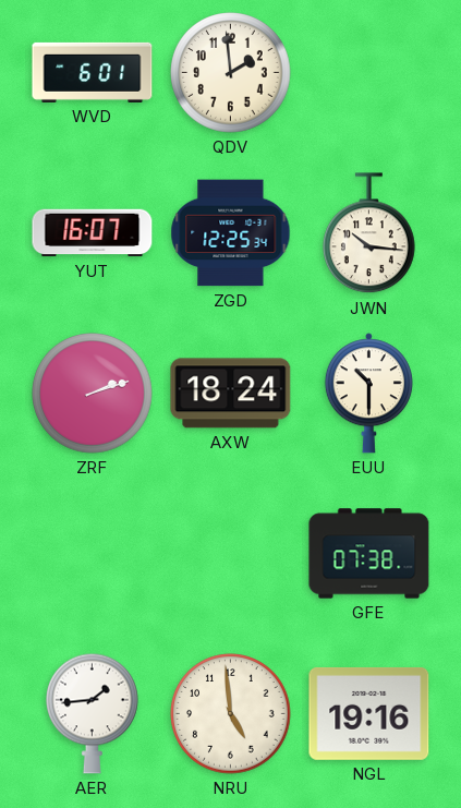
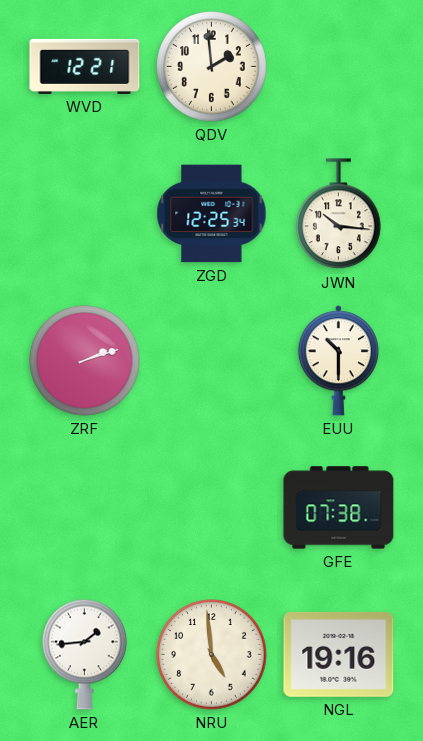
WVD: 6:01 -> 12:21
YUT: 16:07 -> none
AXW: 18:24 -> none
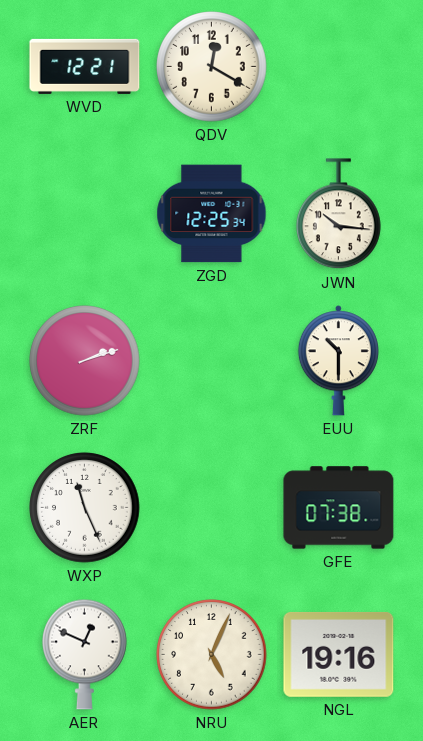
QDV: 1:59 -> 12:20
WXP: none -> 11:26
AER: 1:44 -> 12:49
NRU: 4:59 -> 5:04
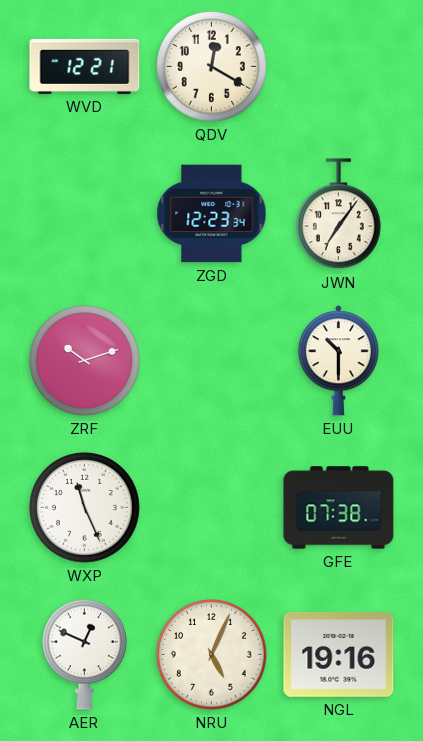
ZGD: 12:25 -> 12:23
JWN: 10:16 -> 7:06
ZRF: 2:12 -> 10:12
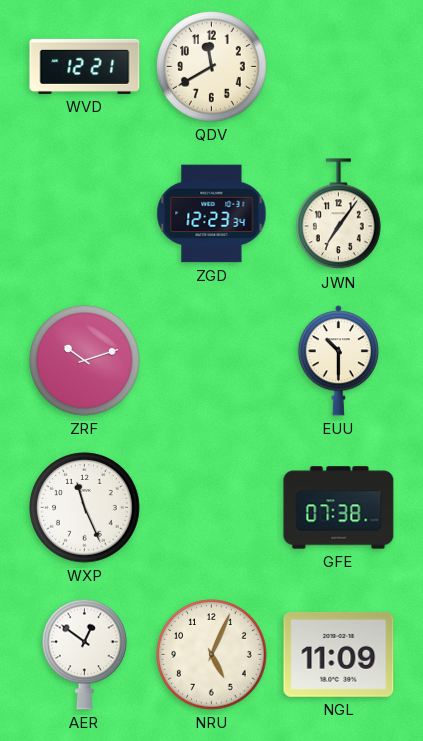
QDV: 12:20 -> 11:40
AER: 12:49 -> 12:51
NGL: 19:16 -> 11:09
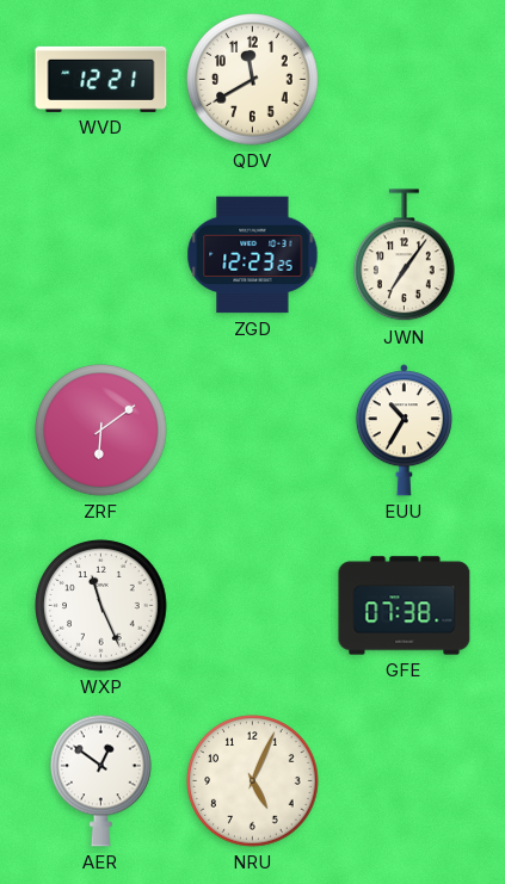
ZGD: 12:23:34 -> 12:23:25
ZRF: 10:12 -> 6:09
EUU: 10:30 -> 10:35
NGL: 11:09 -> none
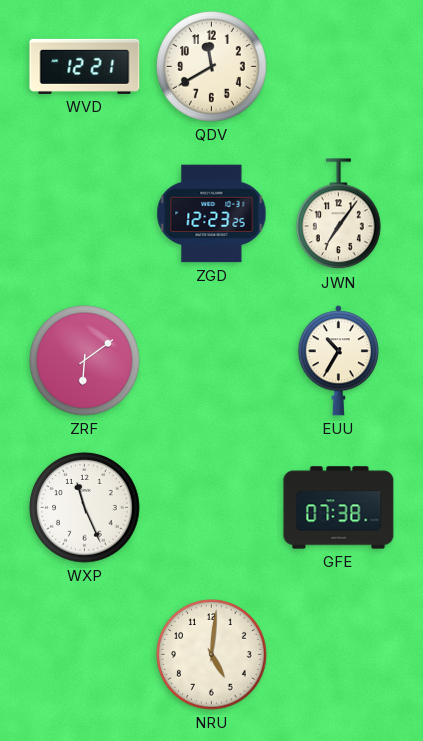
AER: 12:51 -> none
NRU: 5:04 -> 5:01
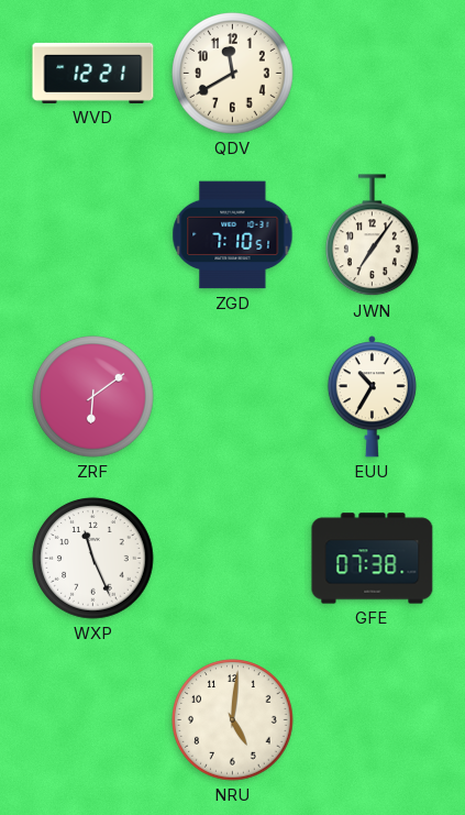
ZGD: 12:23 -> 7:10
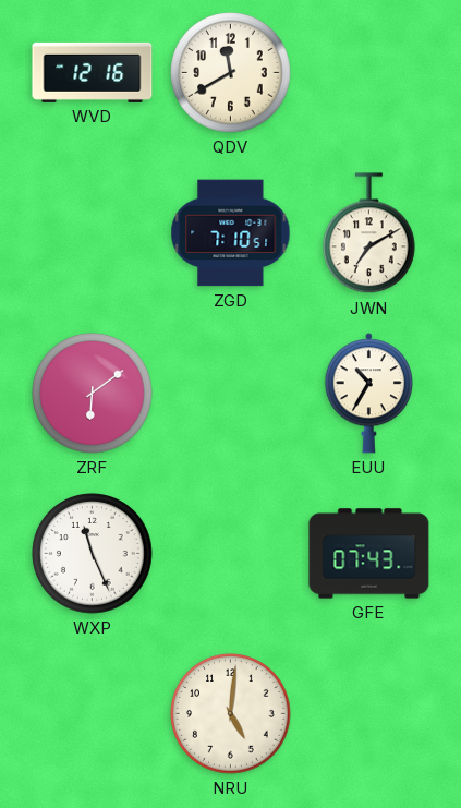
WVD: 12:21 -> 12:16
JWN: 7:06 -> 7:10
GFE: 07:38 -> 07:43
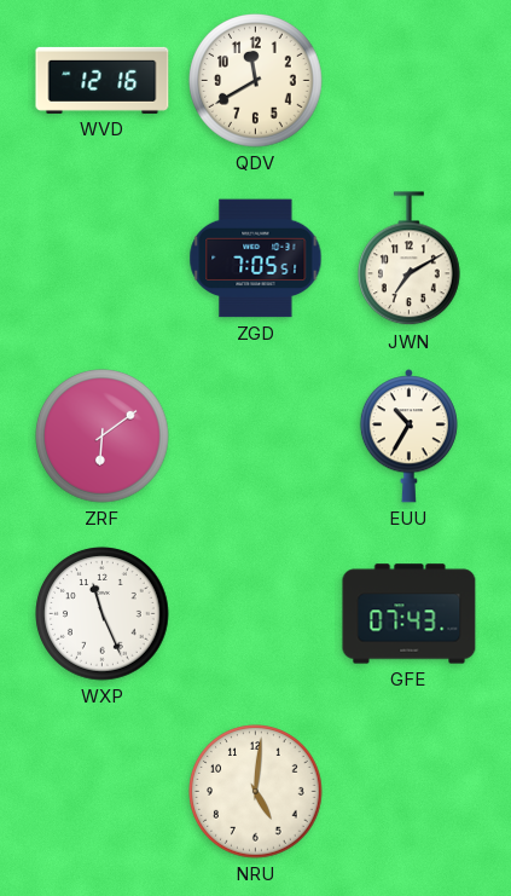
ZGD: 7:10 -> 7:05
